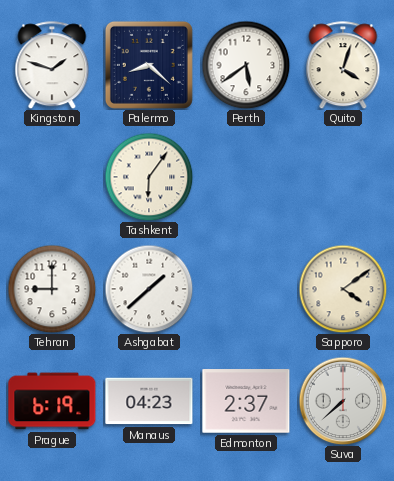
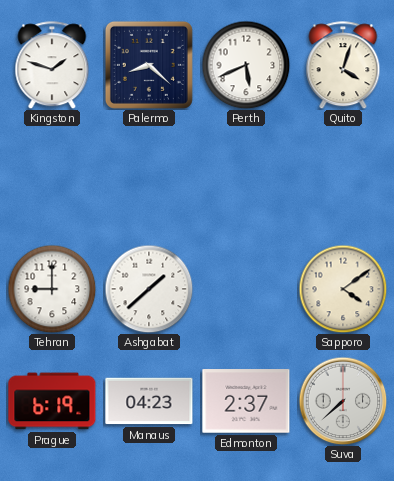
Perth: 5:39 -> 5:41
Tashkent: 6:06 -> none
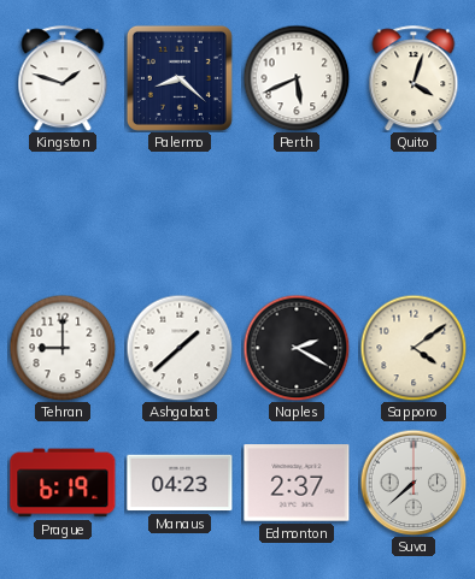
Naples: none -> 2:20
